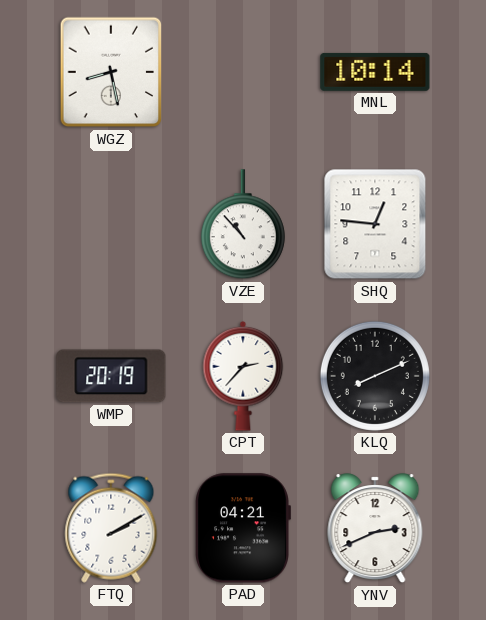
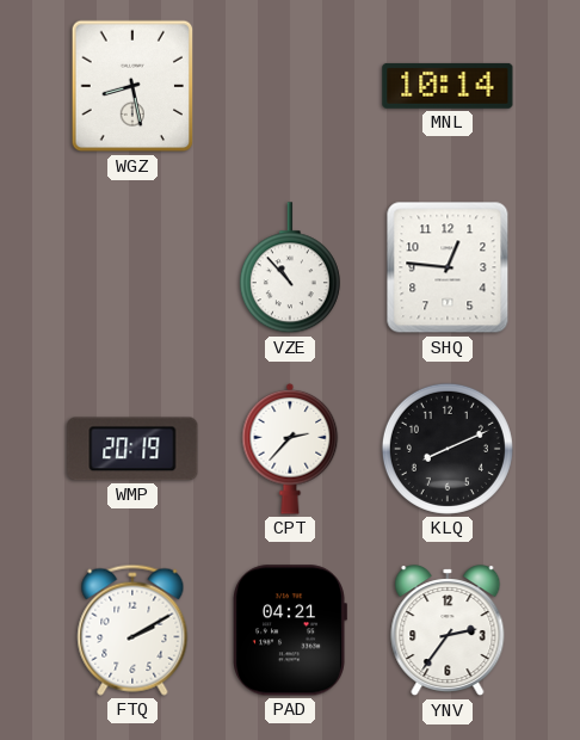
YNV: 2:41 -> 2:36
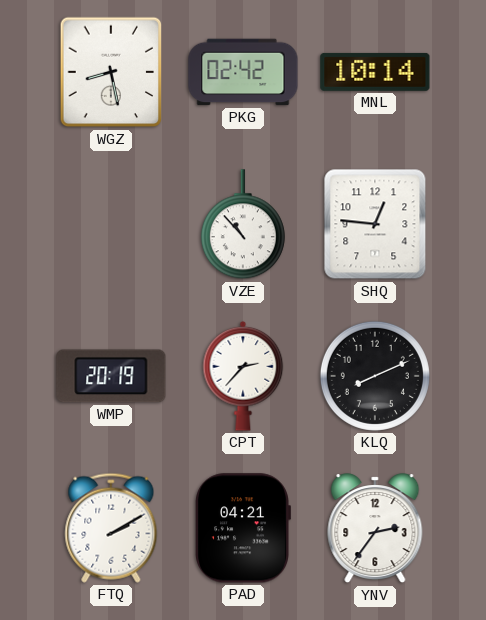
PKG: none -> 02:42
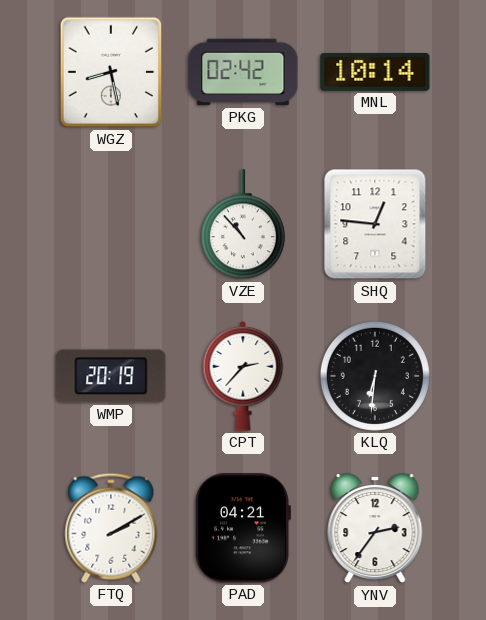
KLQ: 8:11 -> 6:31
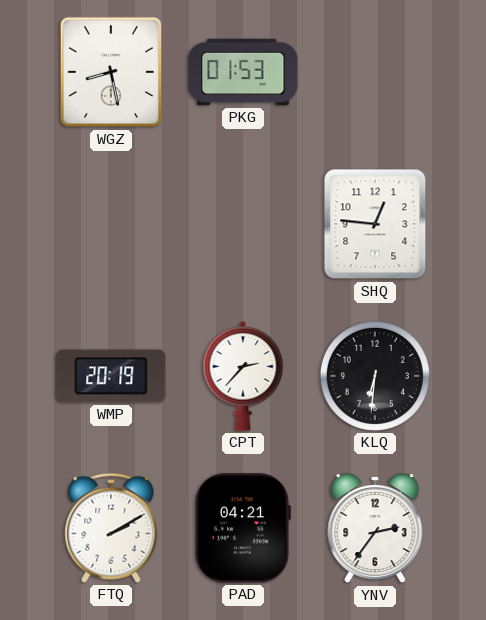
PKG: 02:42 -> 01:53
MNL: 10:14 -> none
VZE: 10:53 -> none
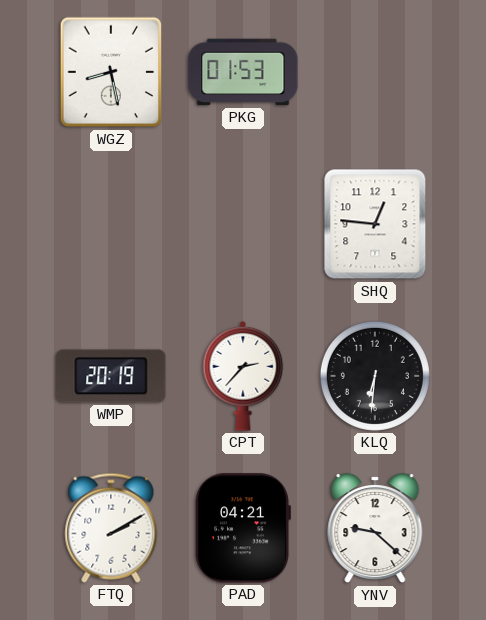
YNV: 2:36 -> 9:22
